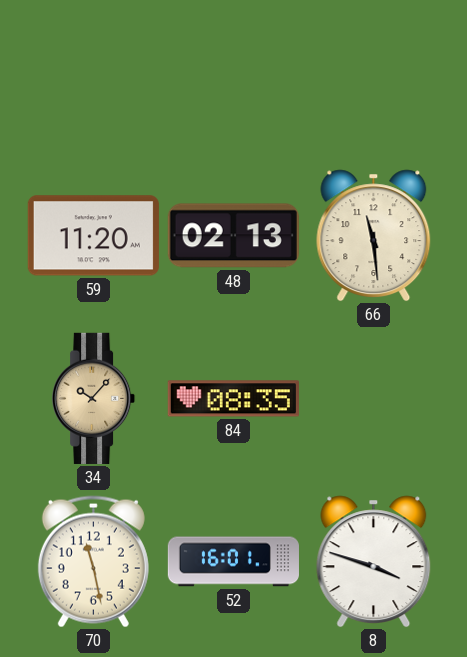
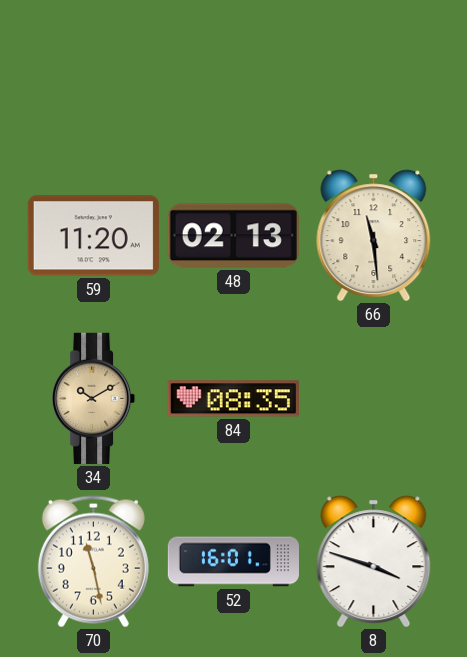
34: 10:07 -> 10:10
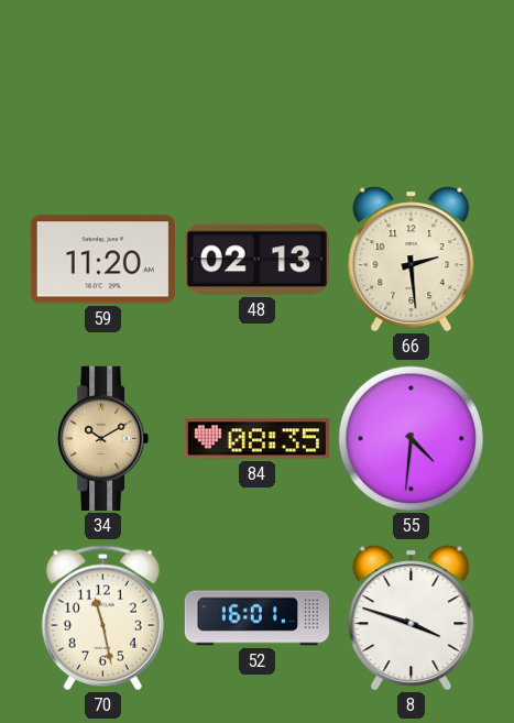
66: 11:29 -> 2:29
55: none -> 4:31
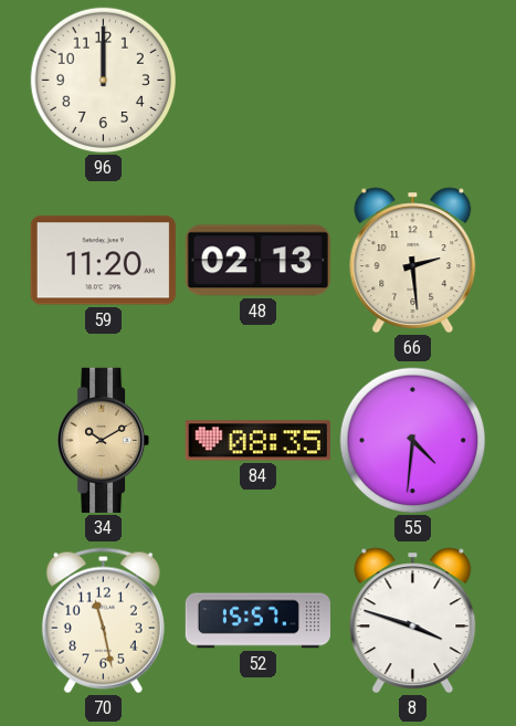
96: none -> 12:00
52: 16:01 -> 15:57
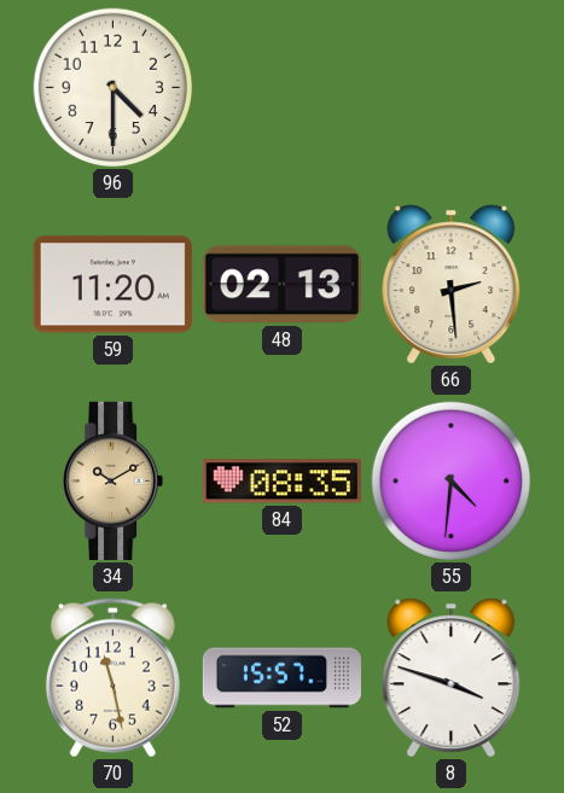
96: 12:00 -> 4:30
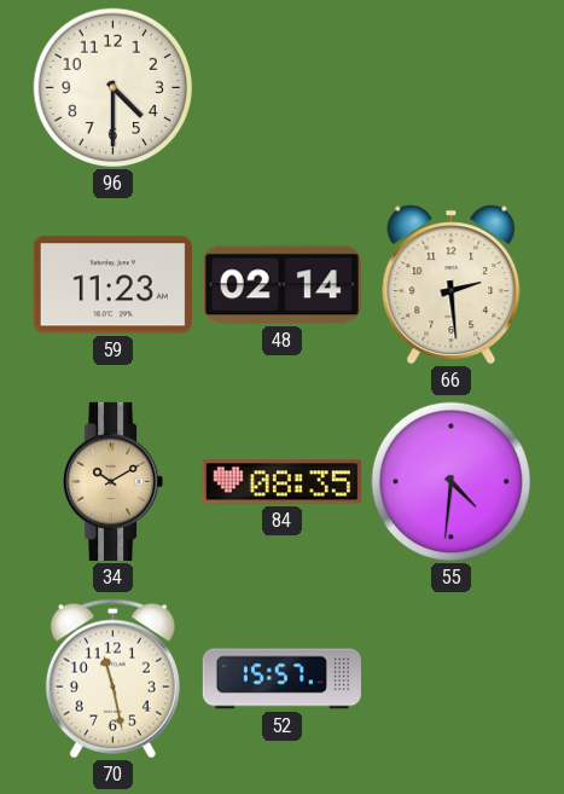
59: 11:20 -> 11:23
48: 02:13 -> 02:14
8: 3:48 -> none
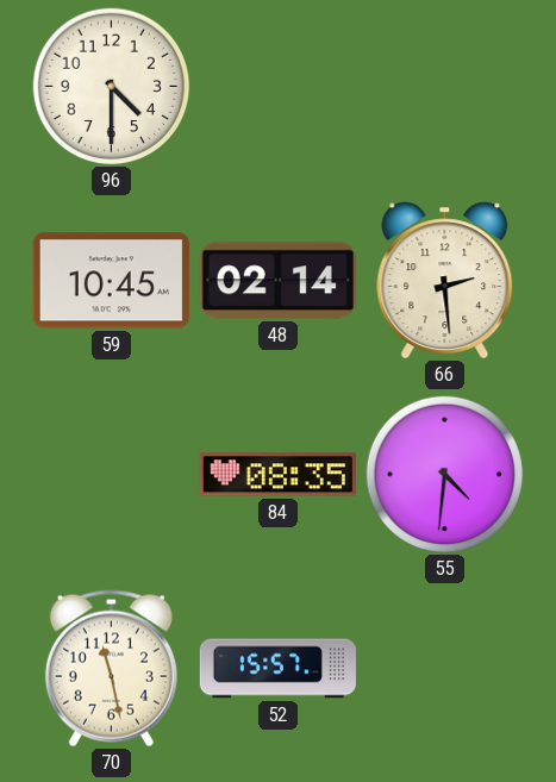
59: 11:23 -> 10:45
34: 10:10 -> none
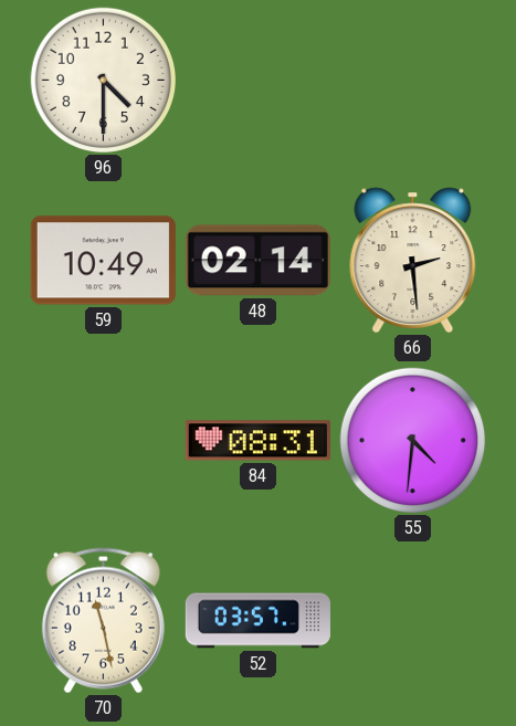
59: 10:45 -> 10:49
84: 08:35 -> 08:31
52: 15:57 -> 03:57
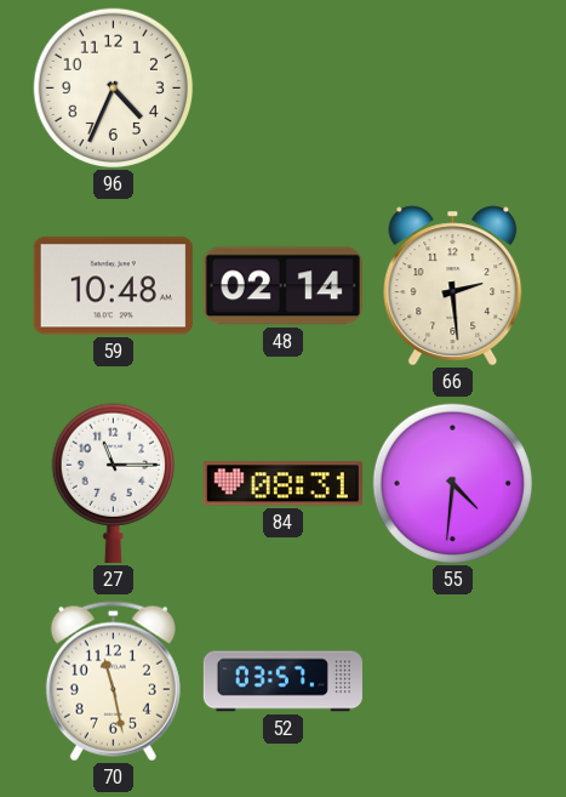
96: 4:30 -> 4:34
59: 10:49 -> 10:48
27: none -> 11:15
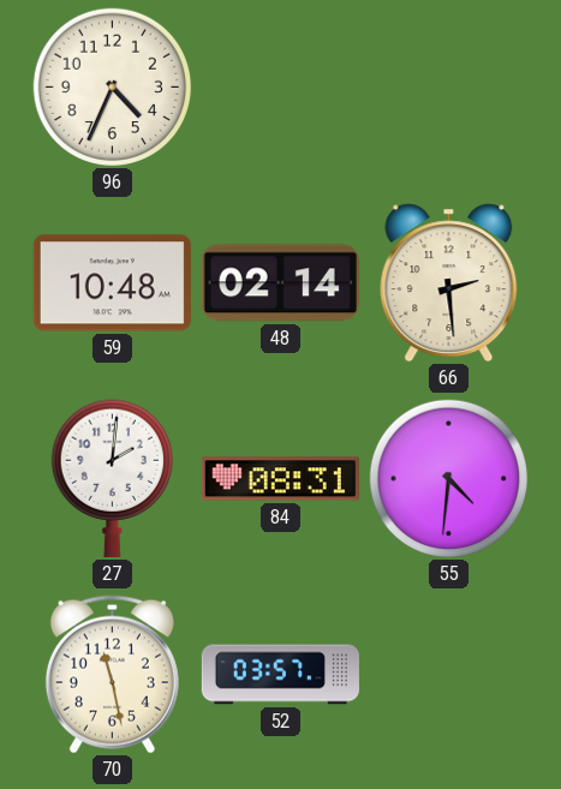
27: 11:15 -> 2:01
